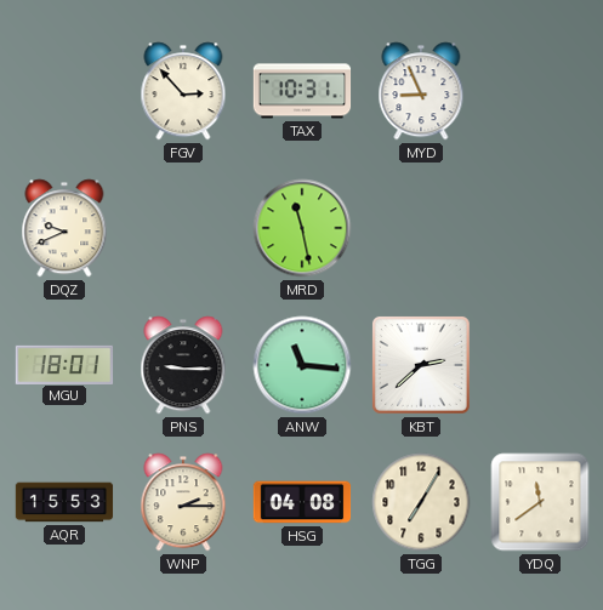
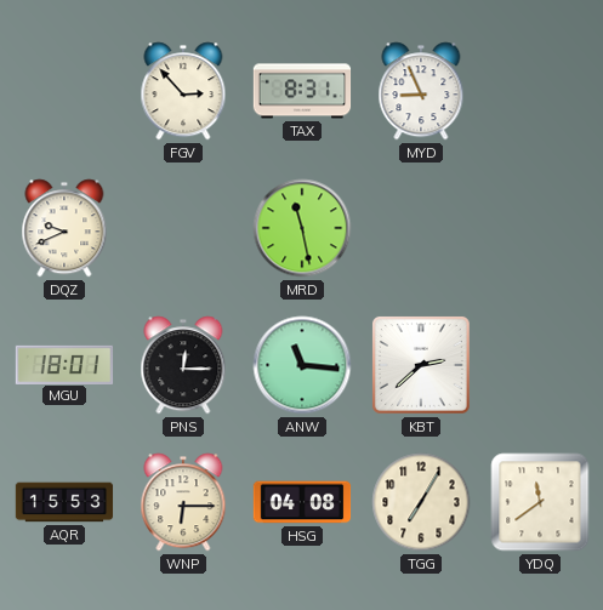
TAX: 10:31 -> 8:31
PNS: 9:15 -> 12:15
WNP: 2:15 -> 6:15
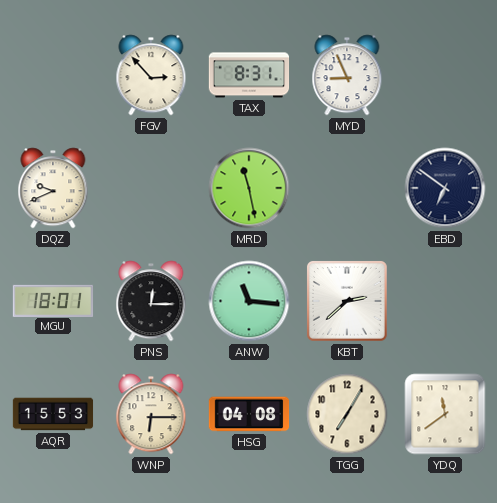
EBD: none -> 6:51
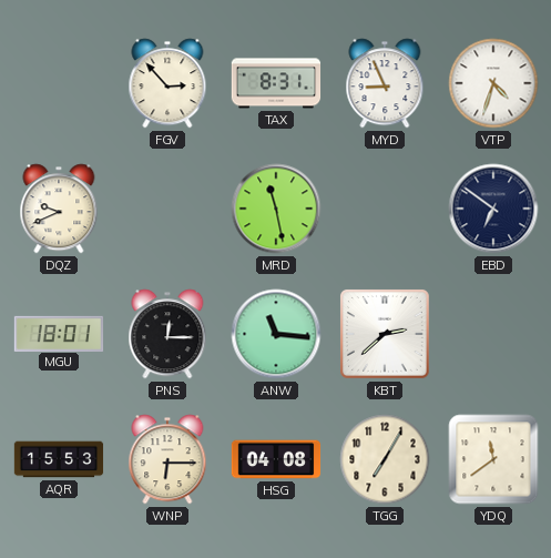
VTP: none -> 4:33
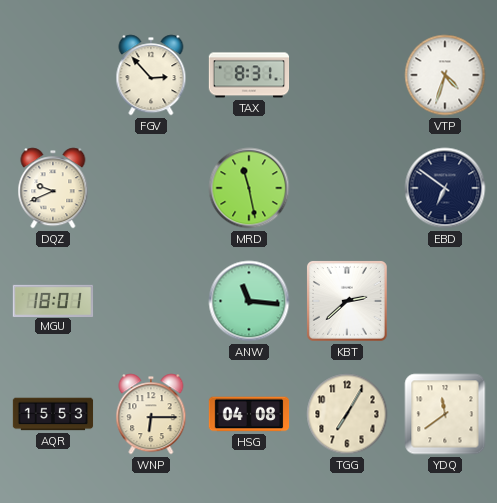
MYD: 8:56 -> none
PNS: 12:15 -> none
